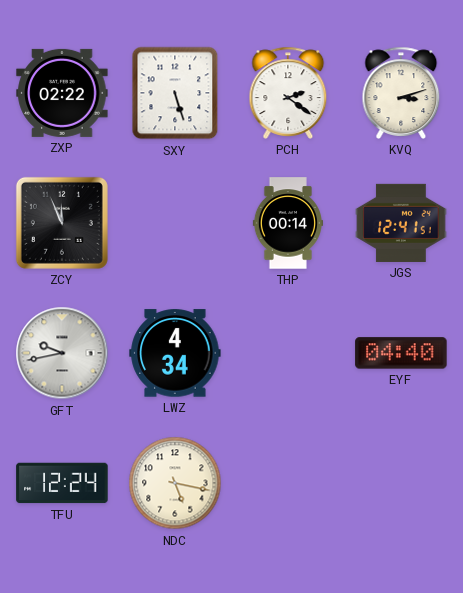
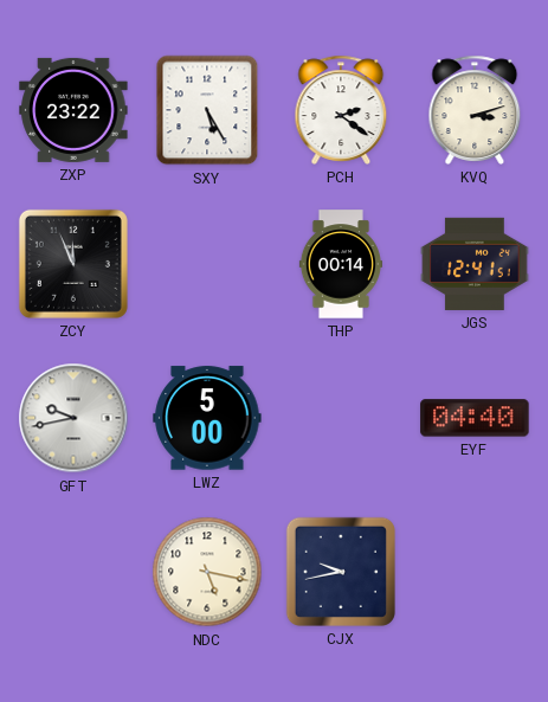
ZXP: 02:22 -> 23:22
SXY: 5:27 -> 5:25
LWZ: 4:34 -> 5:00
TFU: 12:24 -> none
CJX: none -> 9:43
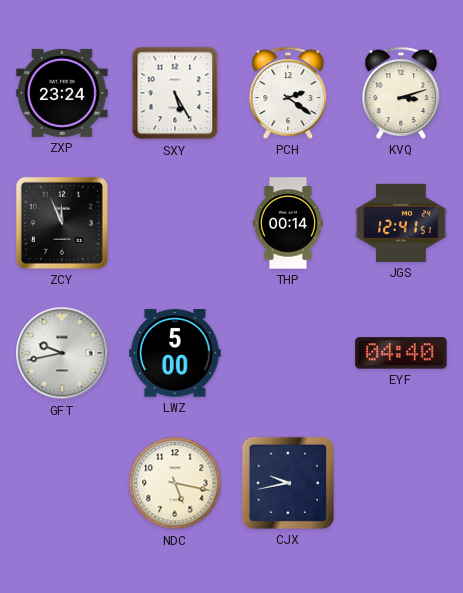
ZXP: 23:22 -> 23:24
